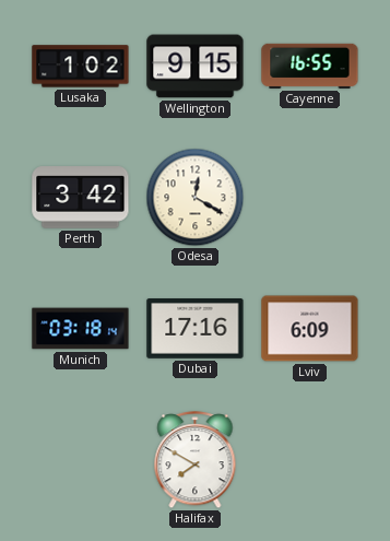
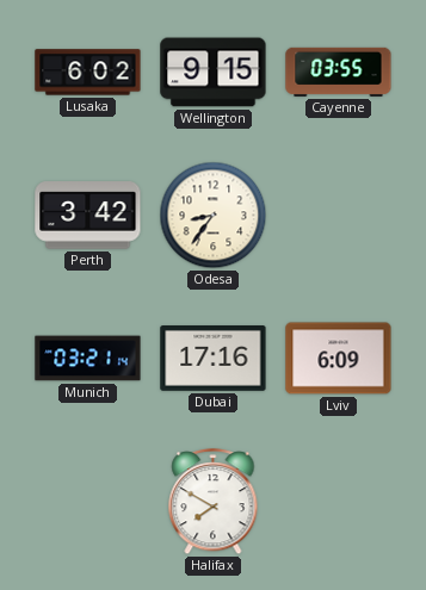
Lusaka: 1:02 -> 6:02
Cayenne: 16:55 -> 03:55
Odesa: 12:20 -> 8:36
Munich: 03:18 -> 03:21
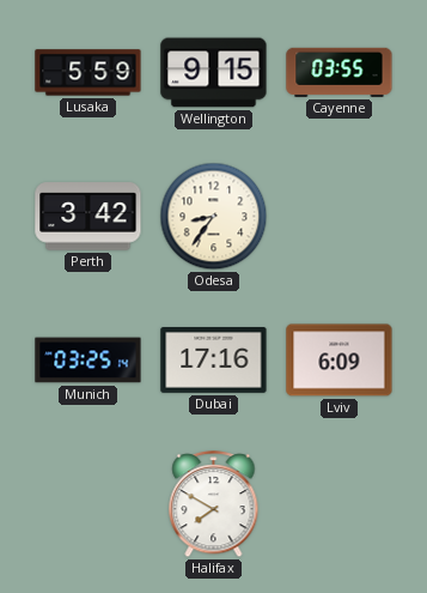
Lusaka: 6:02 -> 5:59
Munich: 03:21 -> 03:25
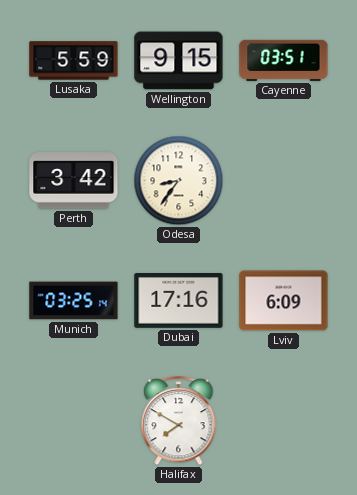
Cayenne: 03:55 -> 03:51
